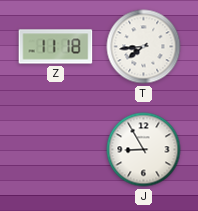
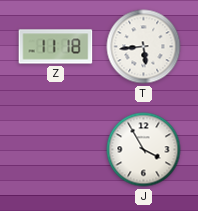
T: 7:44 -> 5:44
J: 8:55 -> 3:55
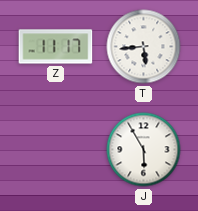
Z: 11:18 -> 11:17
J: 3:55 -> 5:55
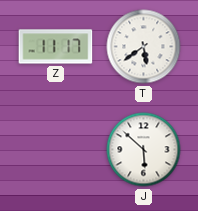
T: 5:44 -> 5:39
J: 5:55 -> 5:52
